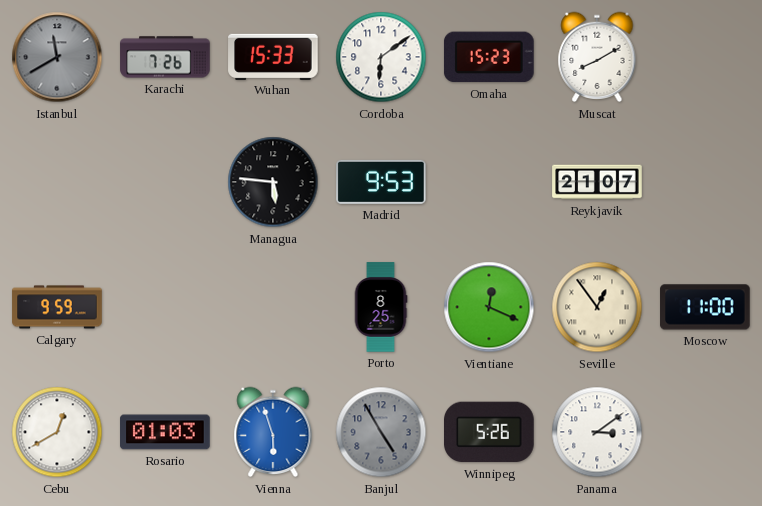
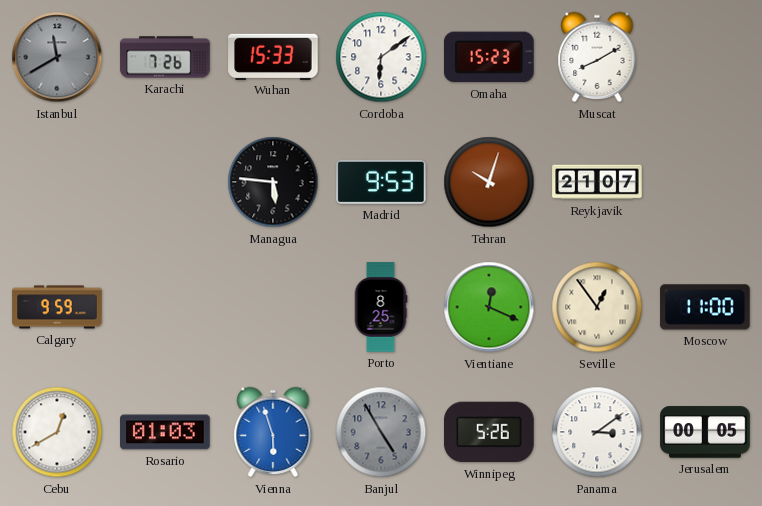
Tehran: none -> 10:03
Jerusalem: none -> 00:05
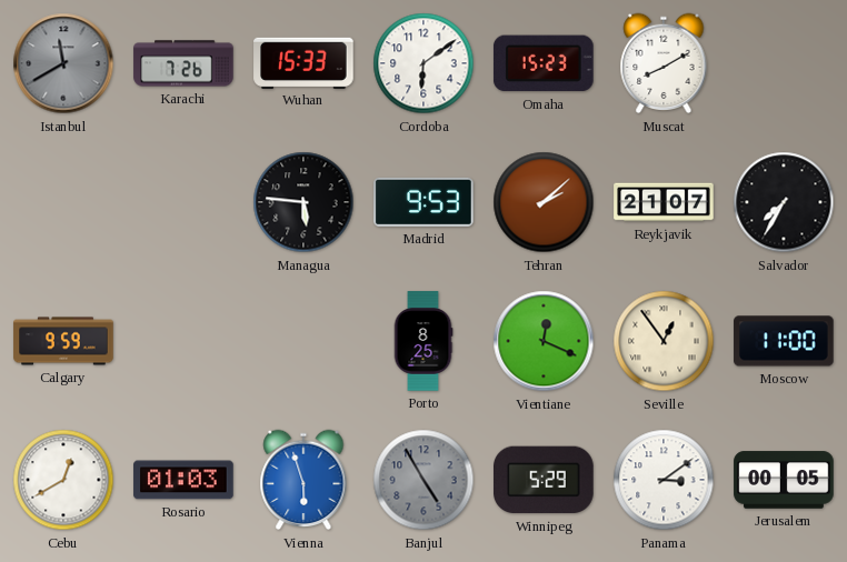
Tehran: 10:03 -> 2:08
Salvador: none -> 7:35
Winnipeg: 5:26 -> 5:29
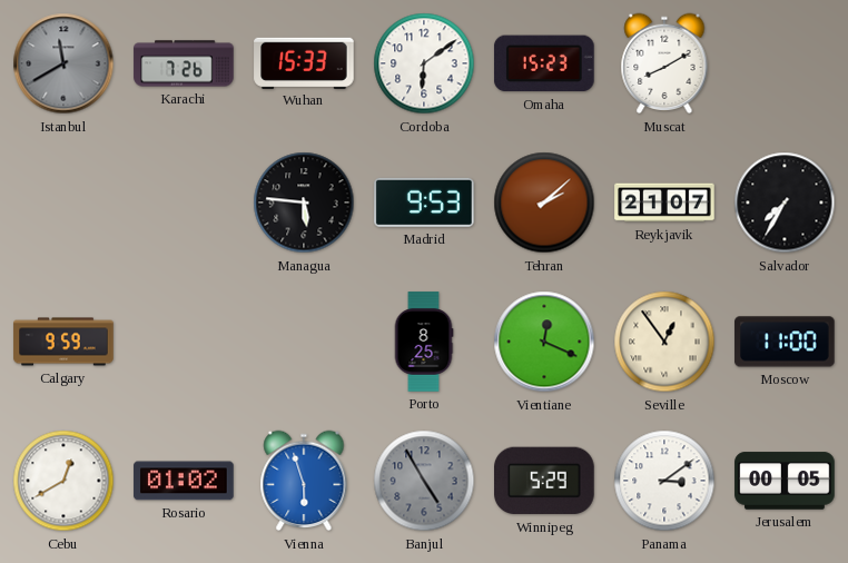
Rosario: 01:03 -> 01:02
